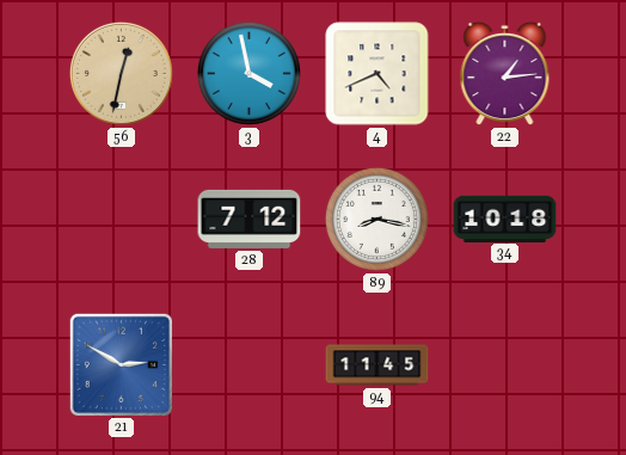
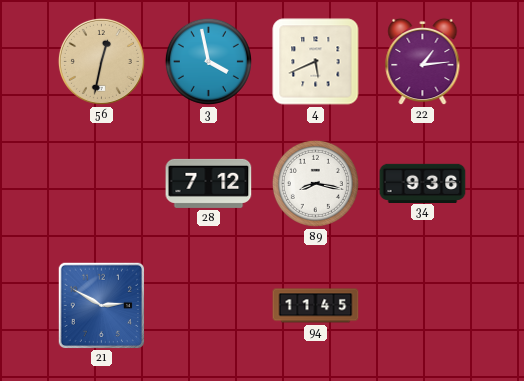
4: 4:41 -> 5:41
34: 10:18 -> 9:36
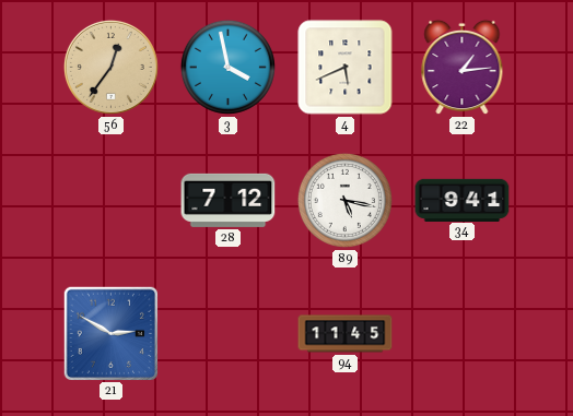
56: 12:32 -> 12:36
89: 8:17 -> 5:17
34: 9:36 -> 9:41
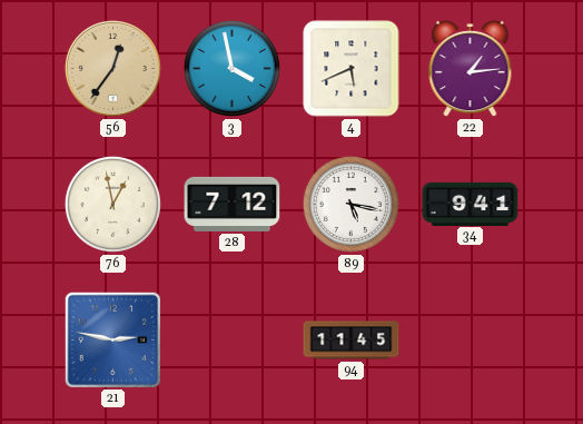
76: none -> 12:58
21: 2:50 -> 2:47
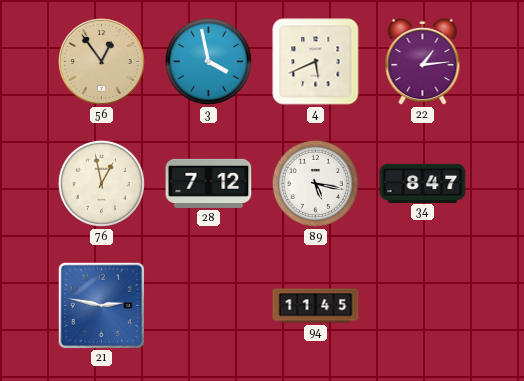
56: 12:36 -> 12:54
34: 9:41 -> 8:47
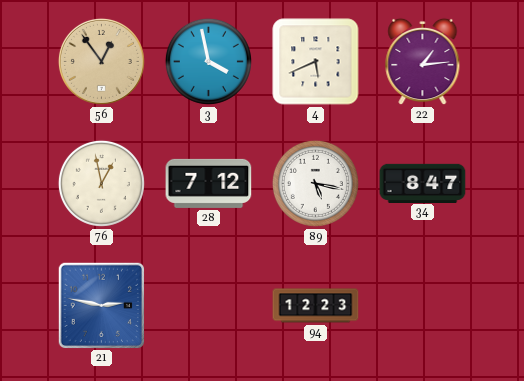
94: 11:45 -> 12:23
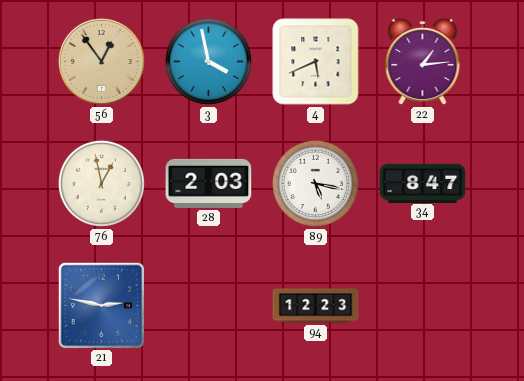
28: 7:12 -> 2:03
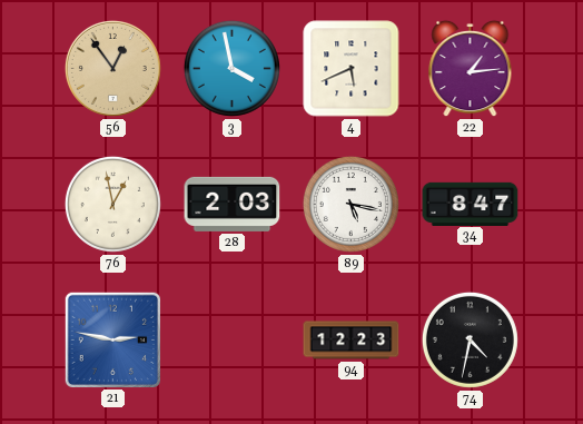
74: none -> 4:32
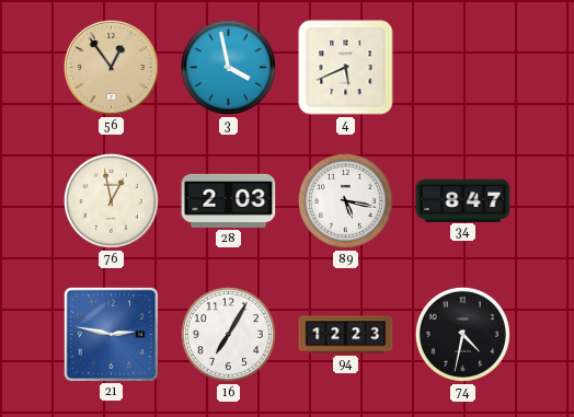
22: 1:14 -> none
16: none -> 7:05
